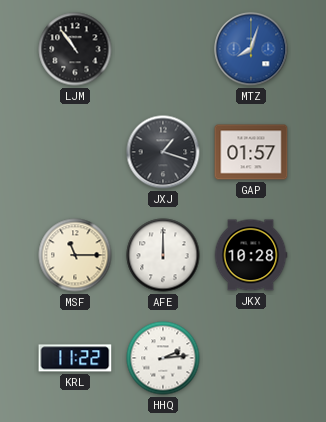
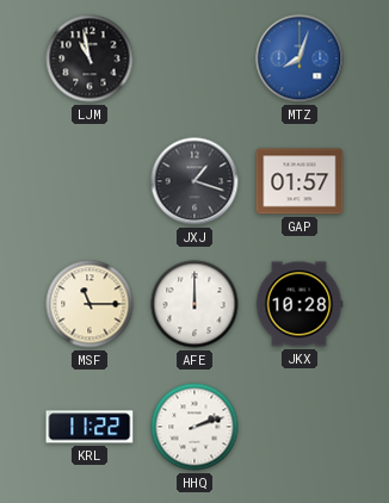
LJM: 10:54 -> 10:58
HHQ: 2:14 -> 2:12
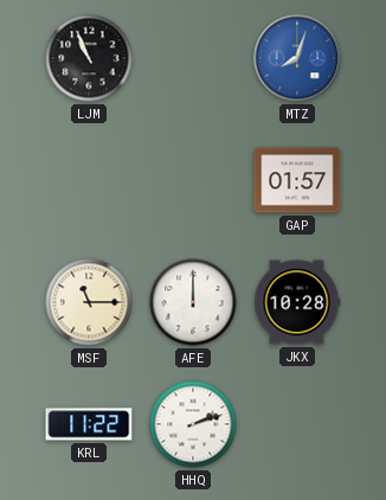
LJM: 10:58 -> 10:56
JXJ: 1:18 -> none
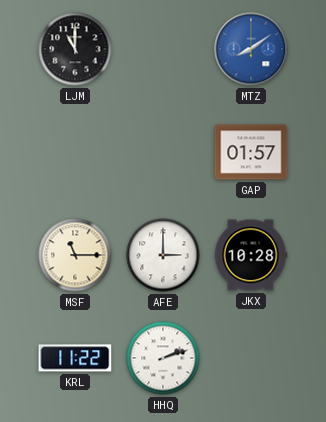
LJM: 10:56 -> 11:00
MTZ: 8:03 -> 8:09
AFE: 12:00 -> 3:00
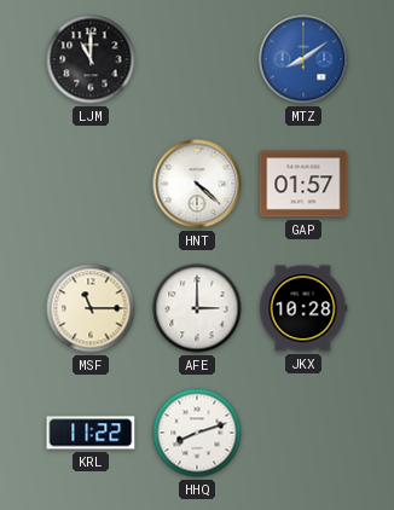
HNT: none -> 4:22
HHQ: 2:12 -> 8:12
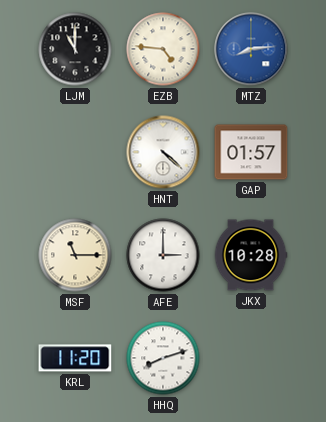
EZB: none -> 4:46
MTZ: 8:09 -> 8:14
KRL: 11:22 -> 11:20
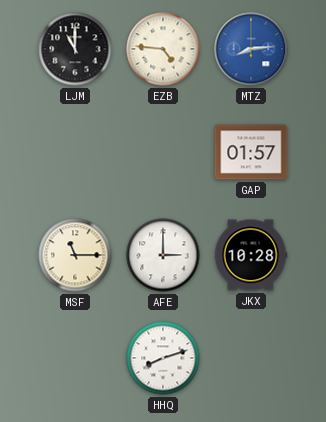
HNT: 4:22 -> none
KRL: 11:20 -> none
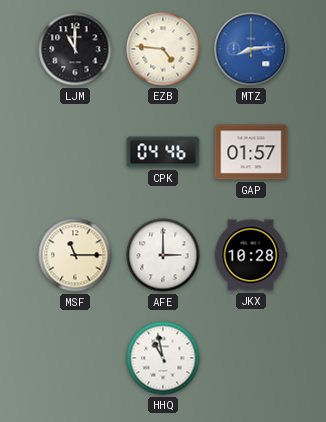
CPK: none -> 04:46
HHQ: 8:12 -> 10:58
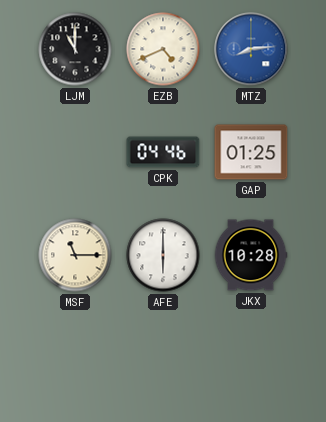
EZB: 4:46 -> 4:41
GAP: 01:57 -> 01:25
AFE: 3:00 -> 6:00
HHQ: 10:58 -> none
